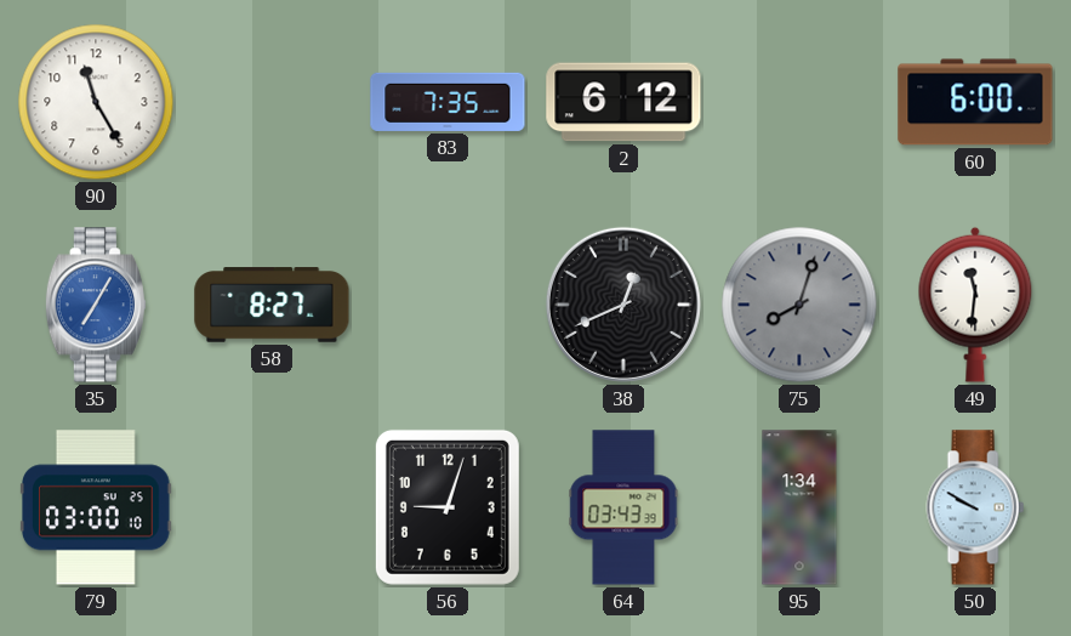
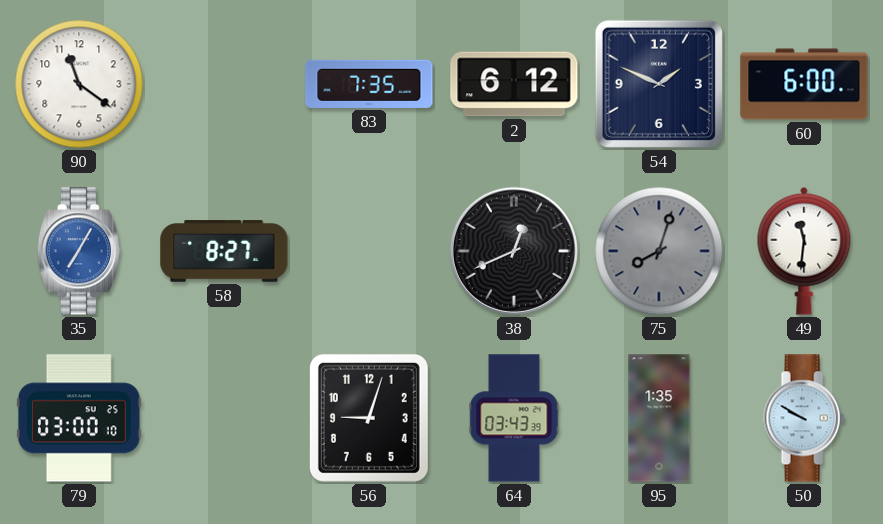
90: 11:25 -> 11:21
54: none -> 1:49
95: 1:34 -> 1:35
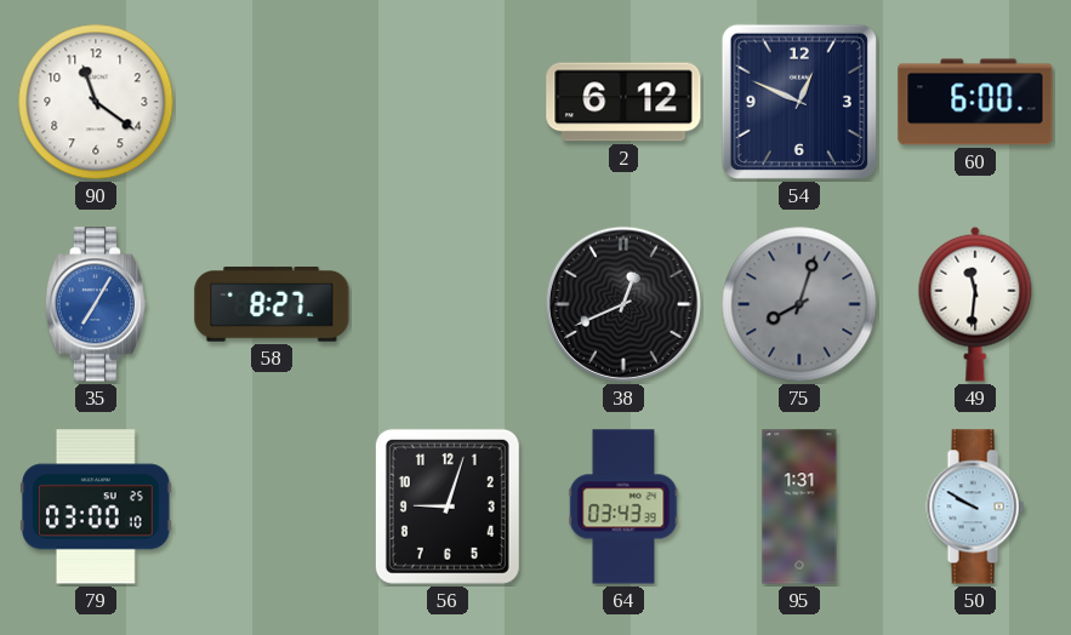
83: 7:35 -> none
54: 1:49 -> 12:49
95: 1:35 -> 1:31
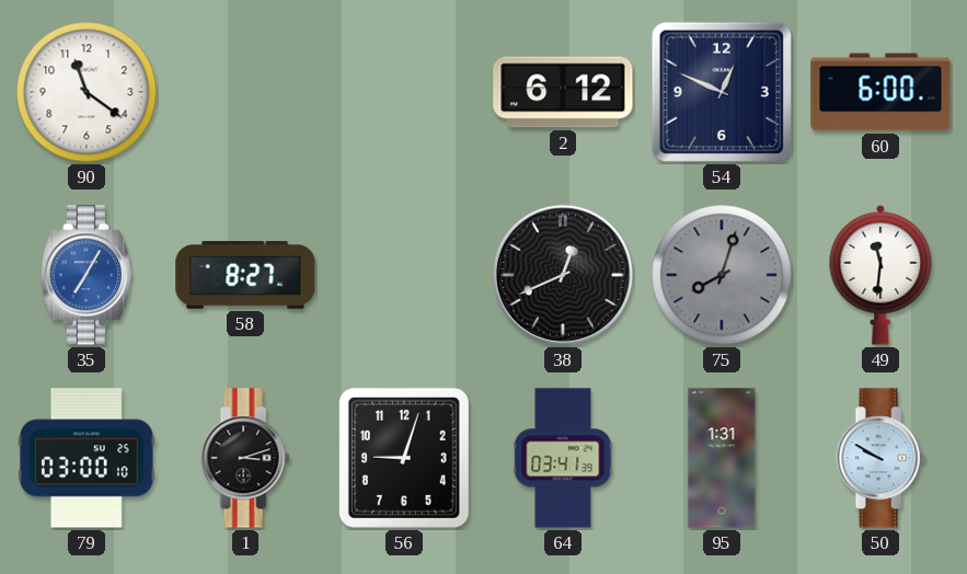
1: none -> 3:12
64: 03:43 -> 03:41
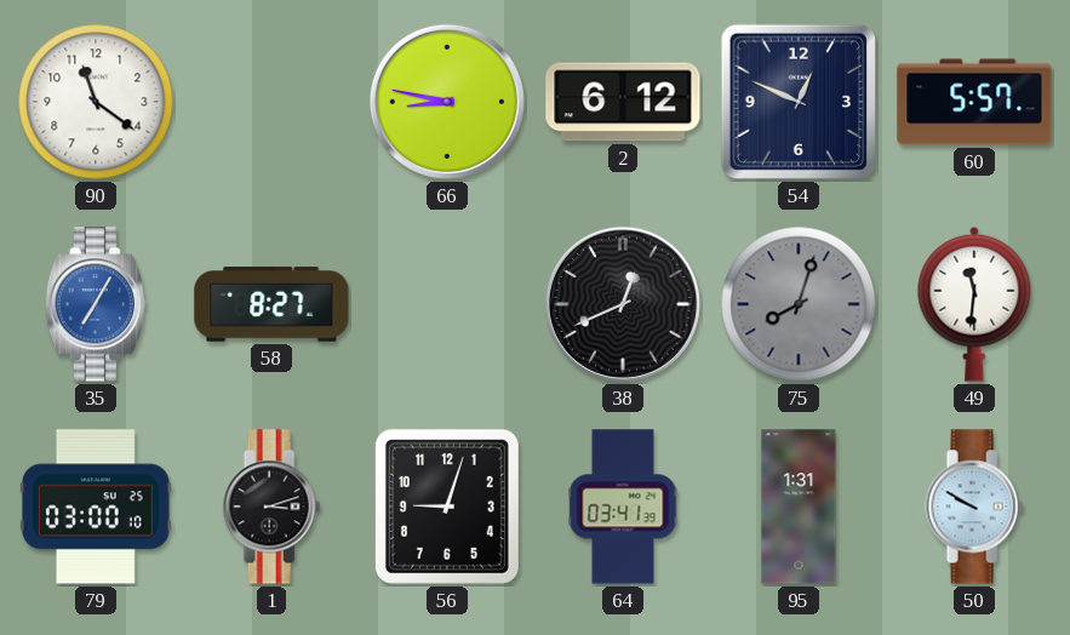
66: none -> 8:47
60: 6:00 -> 5:57
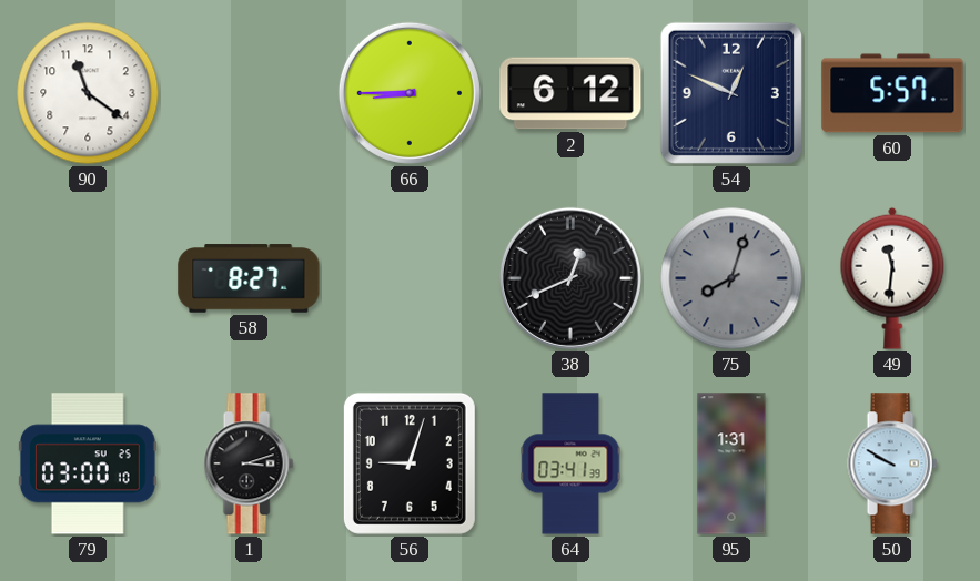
66: 8:47 -> 8:45
35: 7:05 -> none
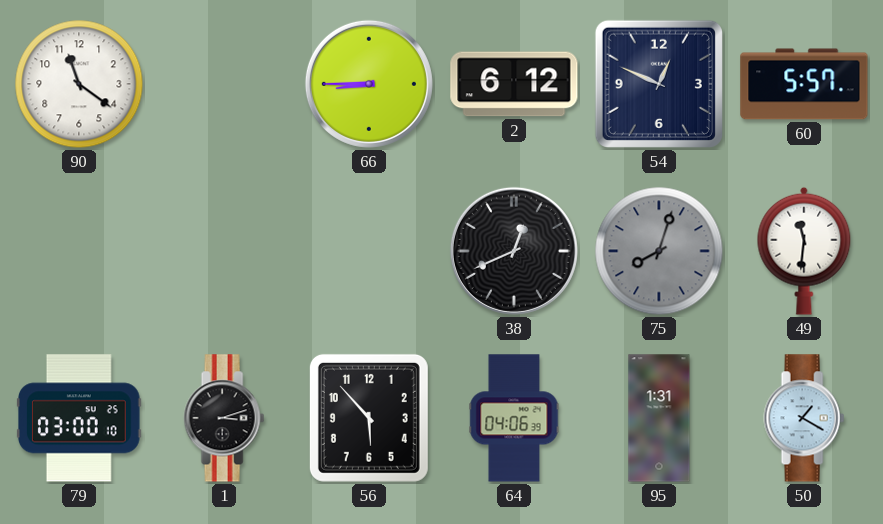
58: 8:27 -> none
56: 9:03 -> 5:53
64: 03:41 -> 04:06
50: 9:50 -> 1:20
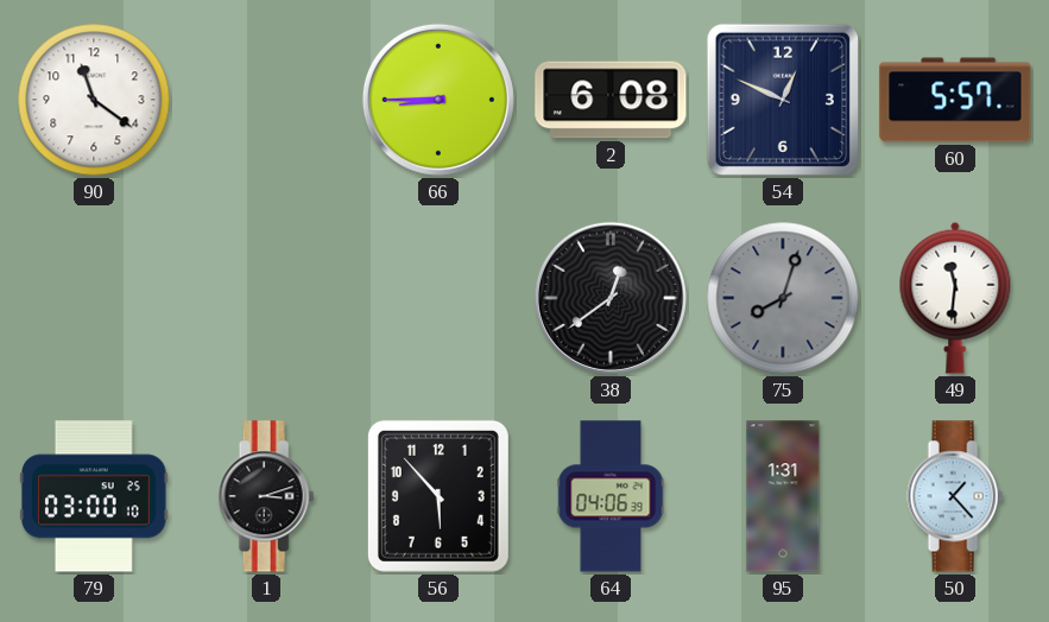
2: 6:12 -> 6:08
38: 12:41 -> 12:39
50: 1:20 -> 1:23
